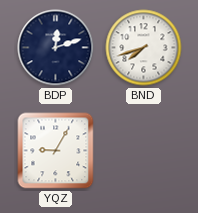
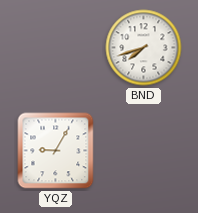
BDP: 12:12 -> none
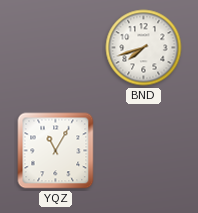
YQZ: 9:05 -> 11:05
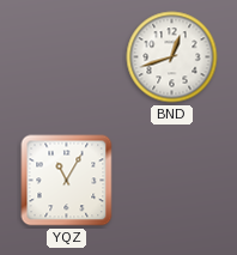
BND: 7:42 -> 12:42
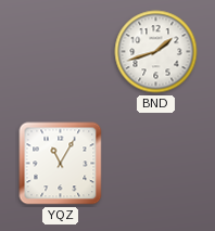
BND: 12:42 -> 1:42
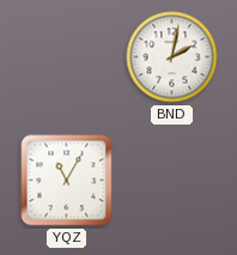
BND: 1:42 -> 2:02
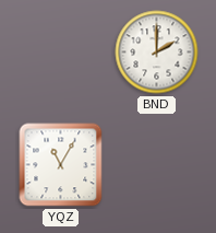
BND: 2:02 -> 2:00
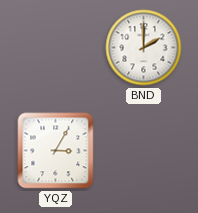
YQZ: 11:05 -> 3:05
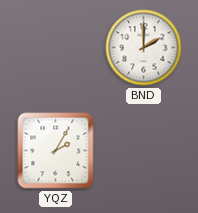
YQZ: 3:05 -> 2:05
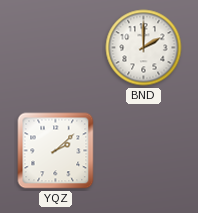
YQZ: 2:05 -> 2:08
